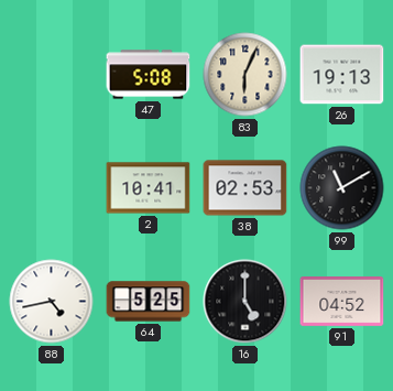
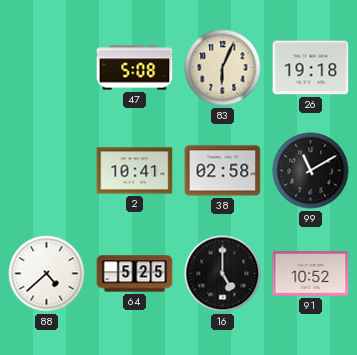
26: 19:13 -> 19:18
38: 02:53 -> 02:58
88: 4:43 -> 4:38
91: 04:52 -> 10:52
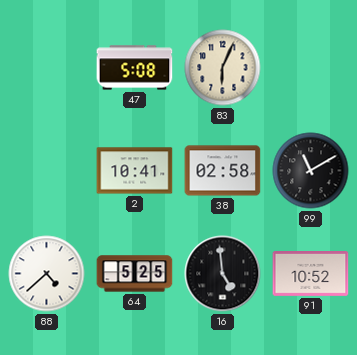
26: 19:18 -> none
16: 5:00 -> 4:59
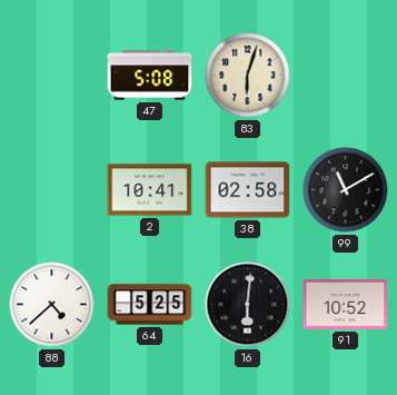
83: 6:04 -> 6:03
16: 4:59 -> 6:01
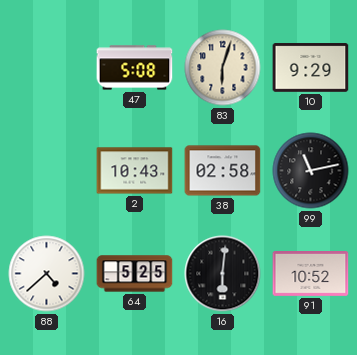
10: none -> 9:29
2: 10:41 -> 10:43
99: 11:10 -> 11:13
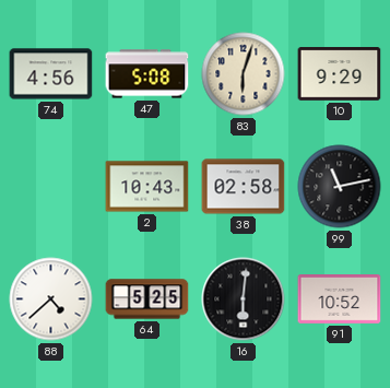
74: none -> 4:56
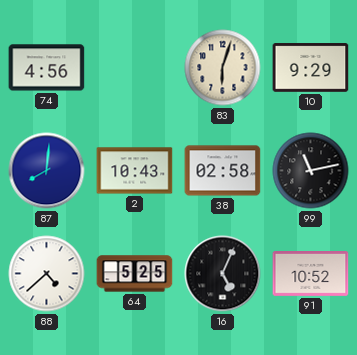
47: 5:08 -> none
87: none -> 8:01
16: 6:01 -> 5:04
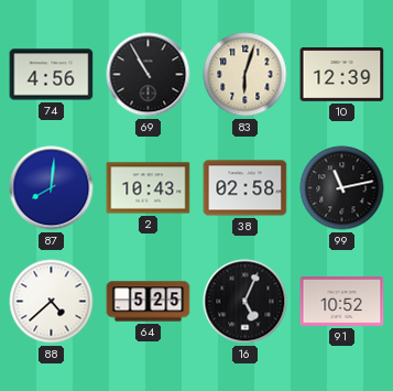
69: none -> 10:55
10: 9:29 -> 12:39
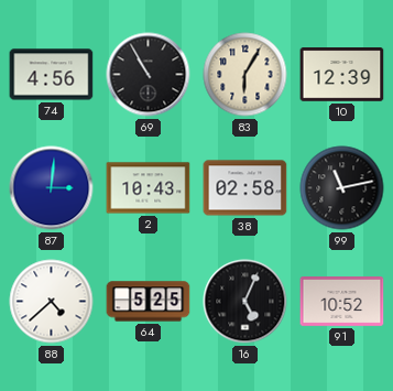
83: 6:03 -> 6:05
87: 8:01 -> 3:01
